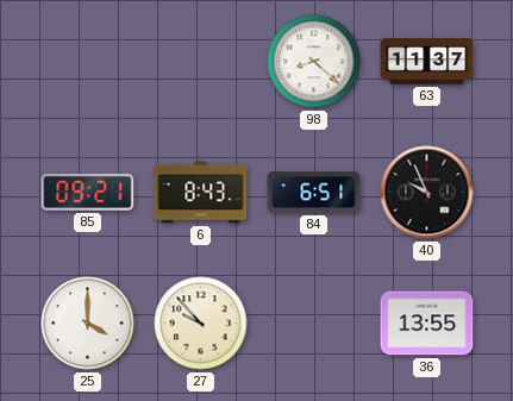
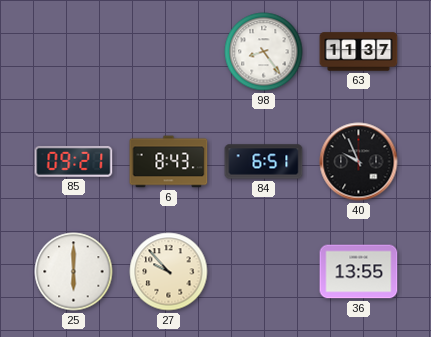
98: 8:22 -> 8:24
25: 4:00 -> 6:00
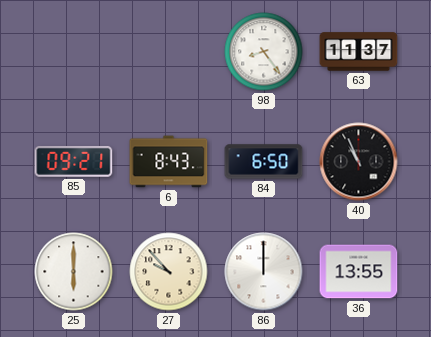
84: 6:51 -> 6:50
40: 9:56 -> 10:56
86: none -> 12:00
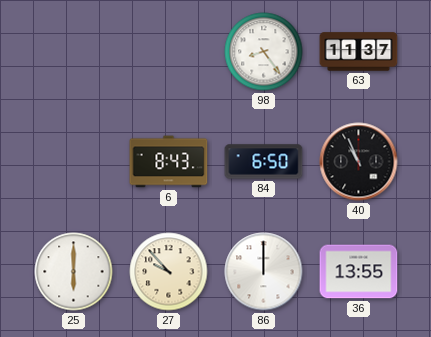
85: 09:21 -> none
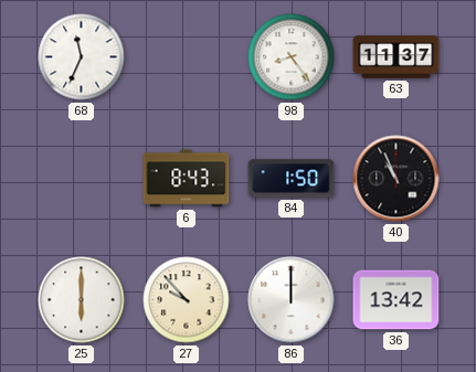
68: none -> 11:34
84: 6:50 -> 1:50
36: 13:55 -> 13:42
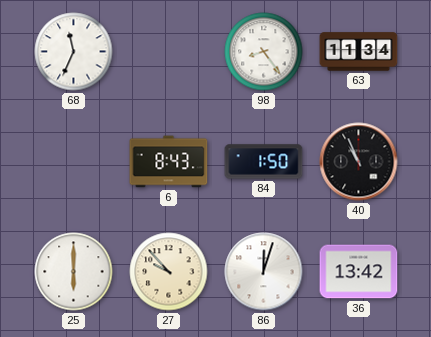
63: 11:37 -> 11:34
86: 12:00 -> 12:03
